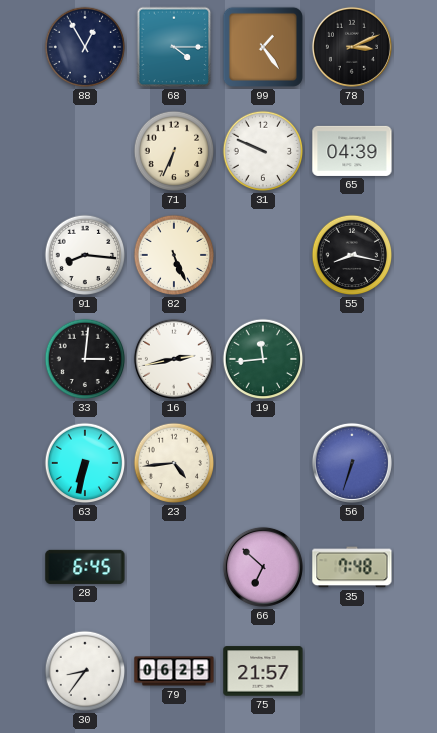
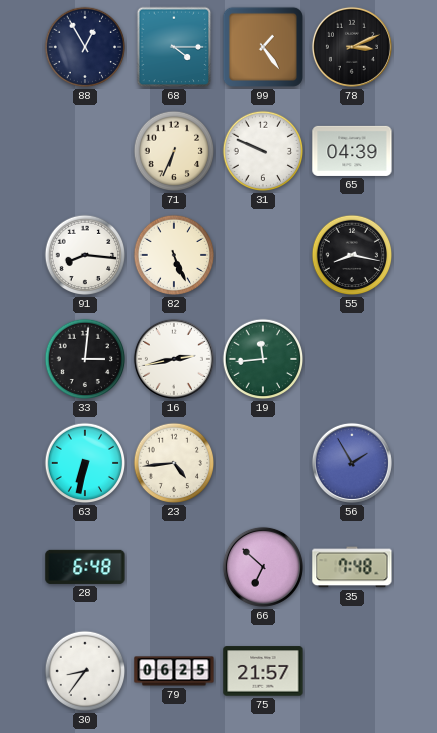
56: 6:33 -> 1:55
28: 6:45 -> 6:48
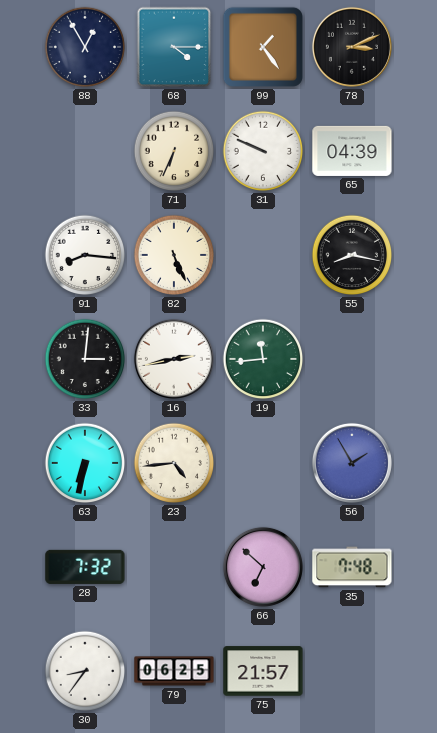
28: 6:48 -> 7:32
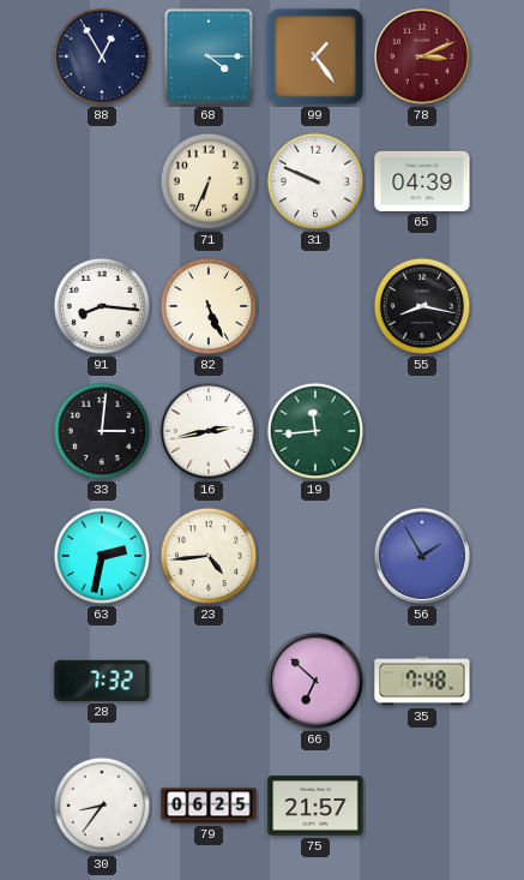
78 dial: black -> burgundy
63: 6:32 -> 2:32
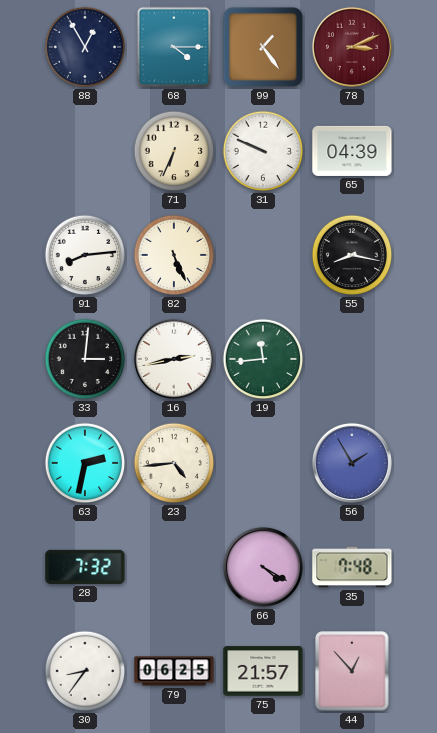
91: 8:16 -> 8:14
66: 6:52 -> 4:20
44: none -> 12:53
